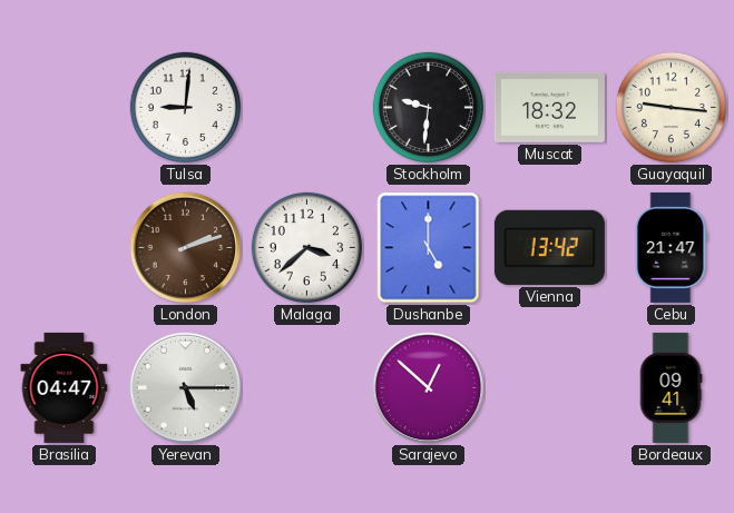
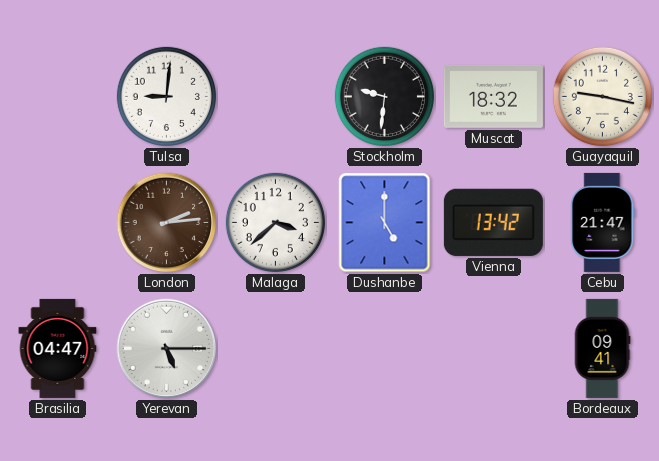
Guayaquil: 9:16 -> 9:17
London: 2:12 -> 2:14
Sarajevo: 12:52 -> none
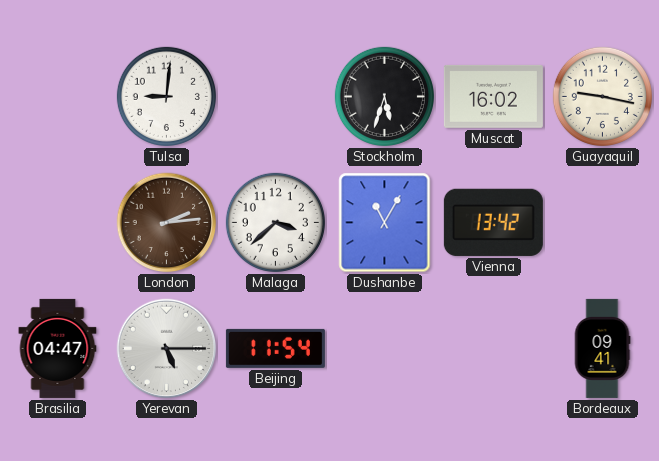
Stockholm: 9:31 -> 5:33
Muscat: 18:32 -> 16:02
Dushanbe: 5:00 -> 11:05
Cebu: 21:47 -> none
Beijing: none -> 11:54
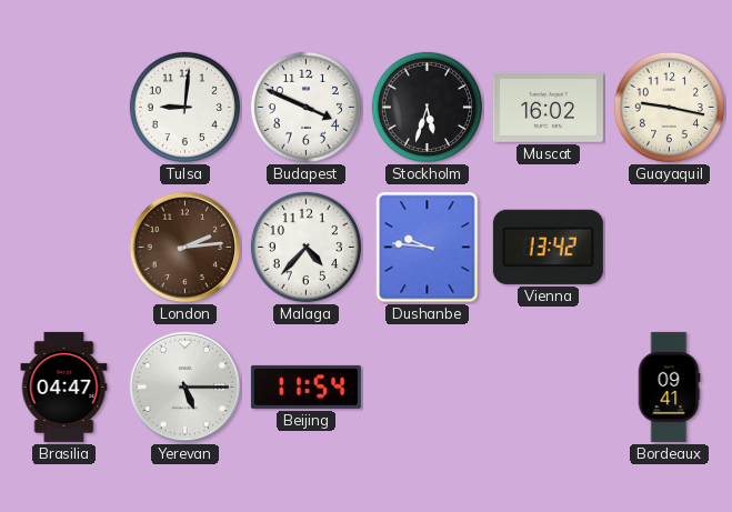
Budapest: none -> 3:49
Malaga: 3:38 -> 4:37
Dushanbe: 11:05 -> 9:46
